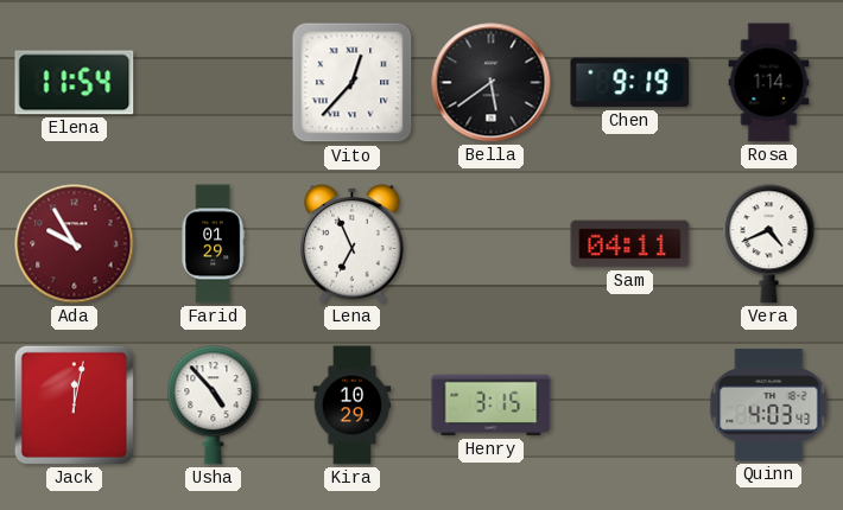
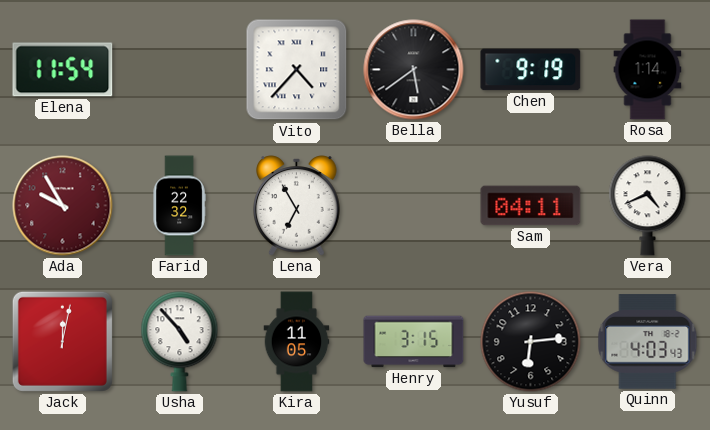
Vito: 12:37 -> 4:37
Farid: 01:29 -> 22:32
Lena: 6:56 -> 6:55
Kira: 10:29 -> 11:05
Yusuf: none -> 6:14
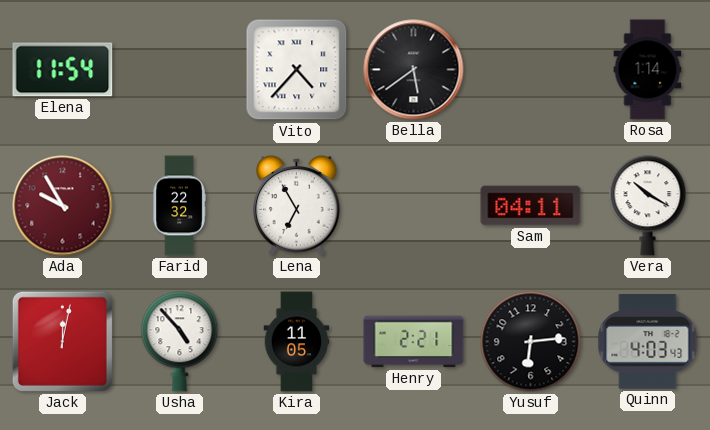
Chen: 9:19 -> none
Vera: 4:41 -> 10:20
Henry: 3:15 -> 2:21
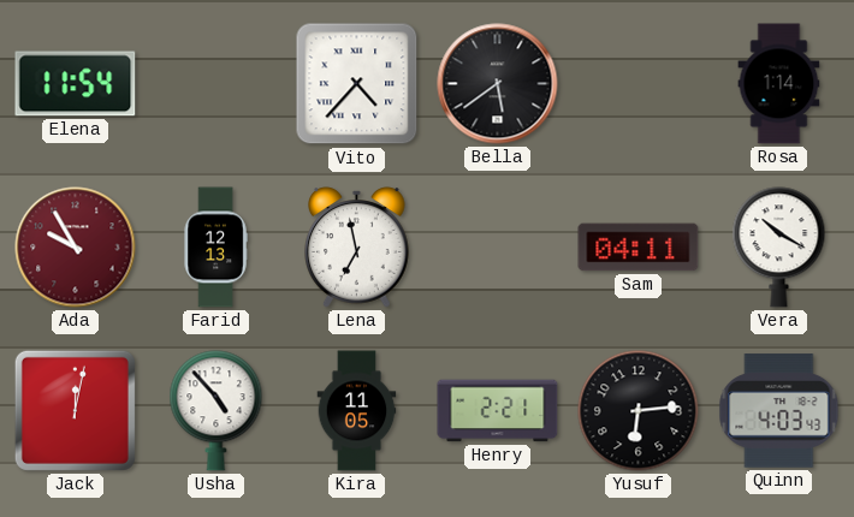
Farid: 22:32 -> 12:13
Lena: 6:55 -> 6:58
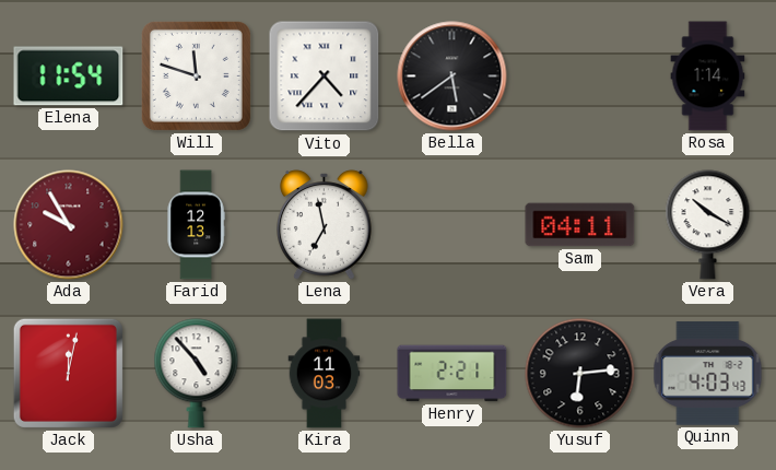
Will: none -> 11:48
Kira: 11:05 -> 11:03
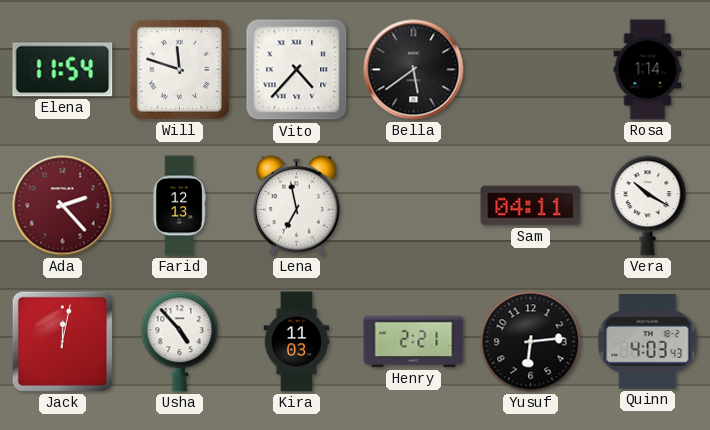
Ada: 9:55 -> 2:23
